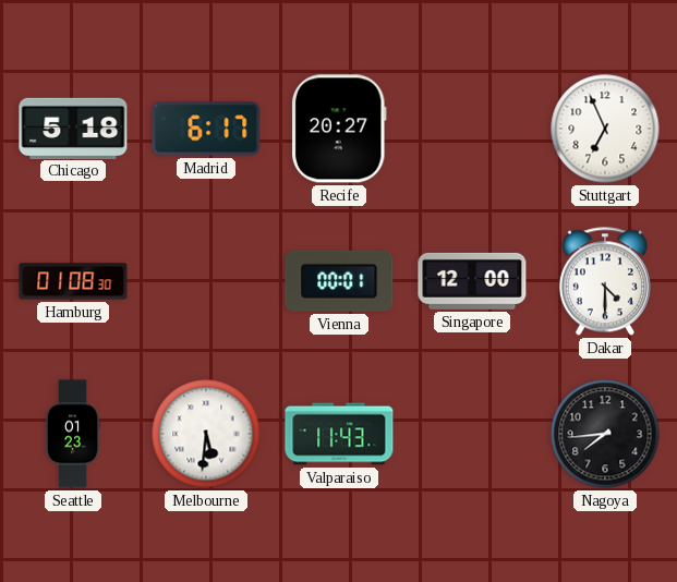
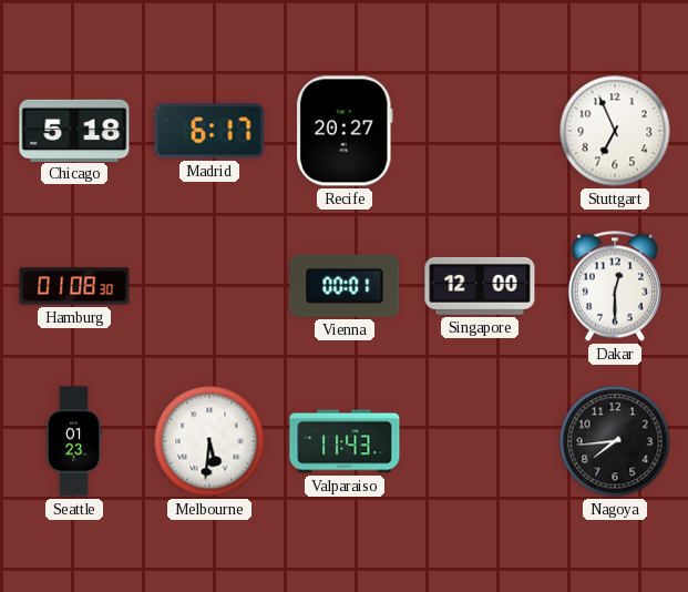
Dakar: 4:30 -> 12:30
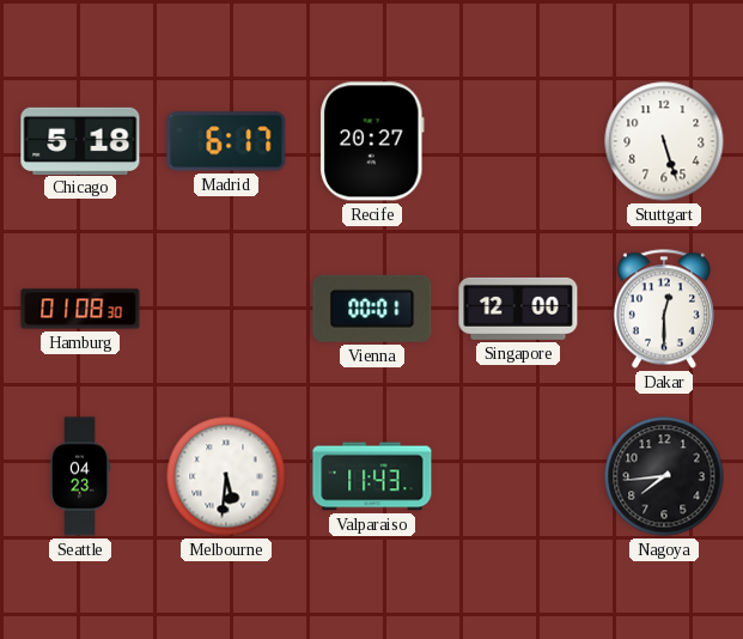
Stuttgart: 6:56 -> 5:27
Seattle: 01:23 -> 04:23
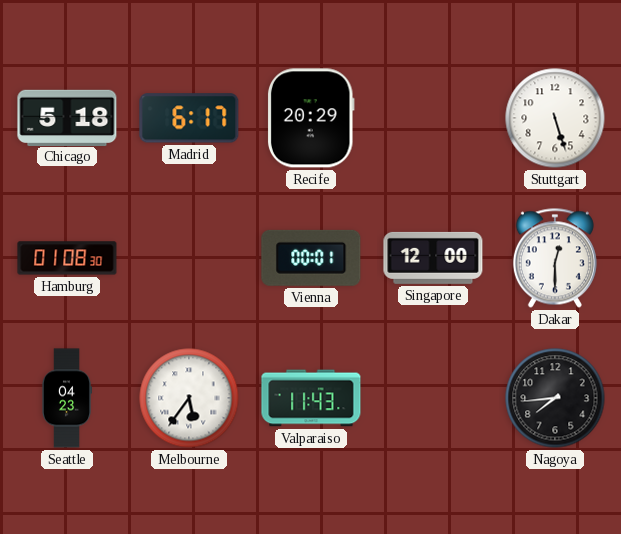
Recife: 20:27 -> 20:29
Melbourne: 5:31 -> 5:36
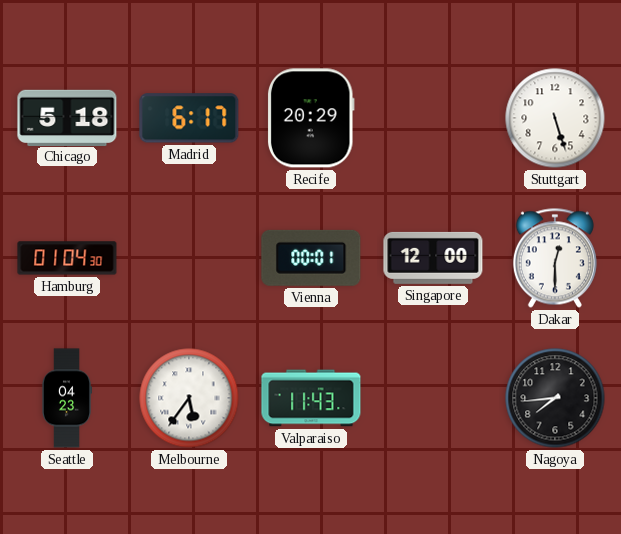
Hamburg: 01:08 -> 01:04
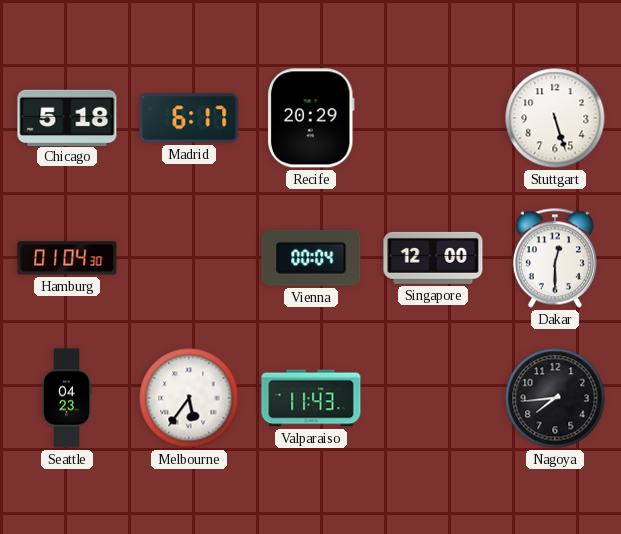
Vienna: 00:01 -> 00:04
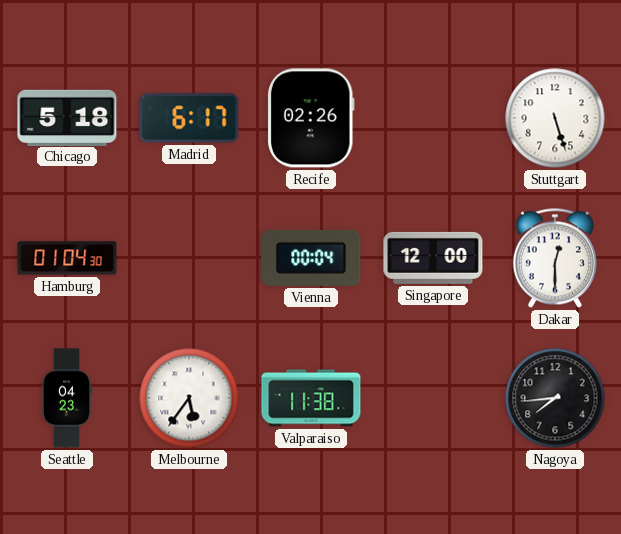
Recife: 20:29 -> 02:26
Valparaiso: 11:43 -> 11:38
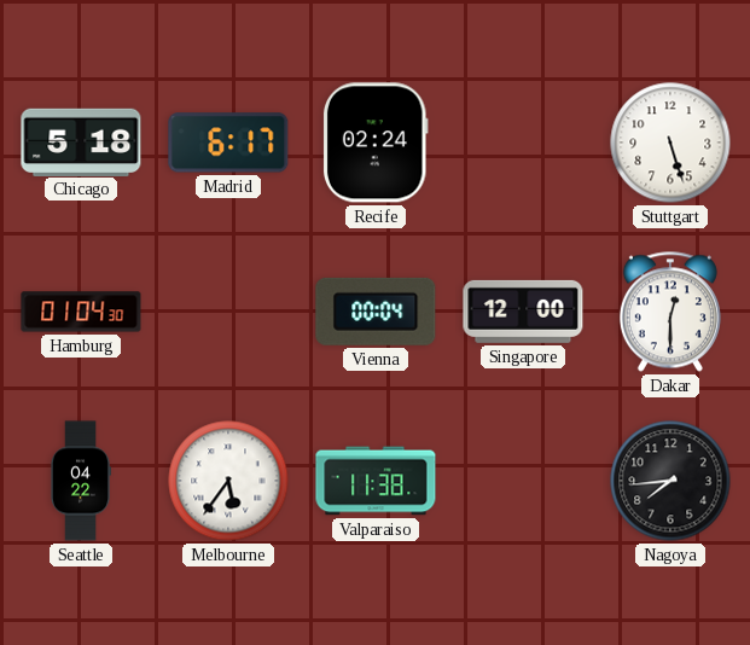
Recife: 02:26 -> 02:24
Seattle: 04:23 -> 04:22
